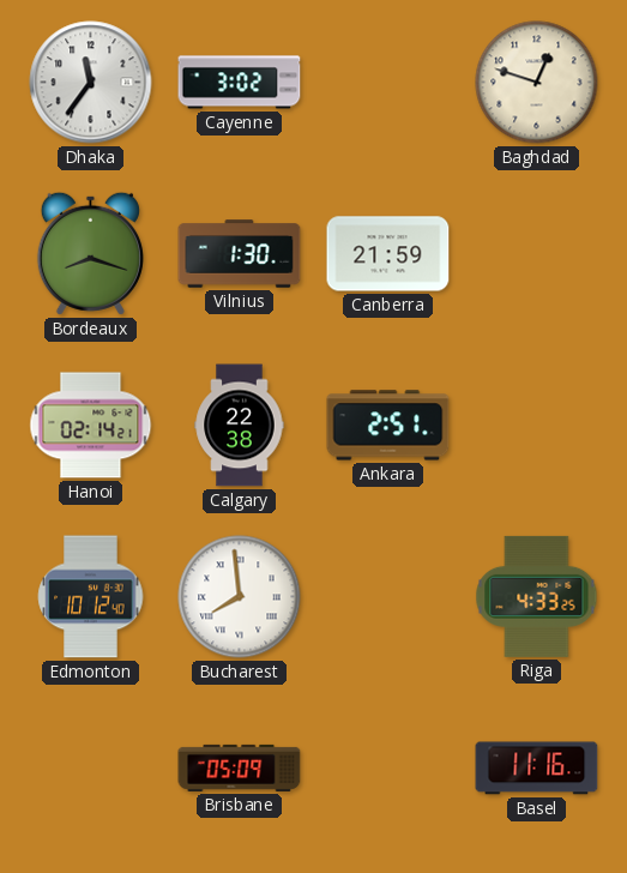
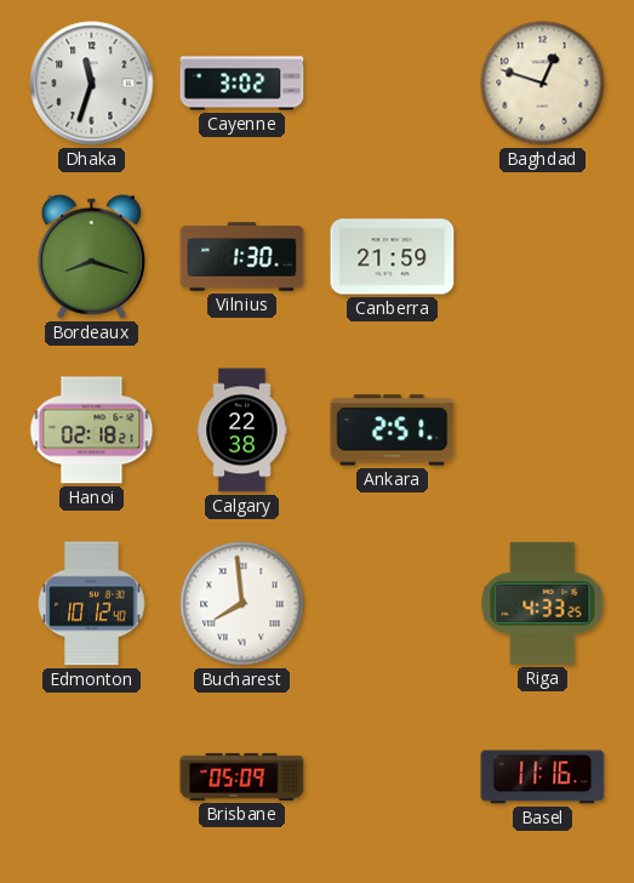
Dhaka: 11:36 -> 11:33
Hanoi: 02:14 -> 02:18
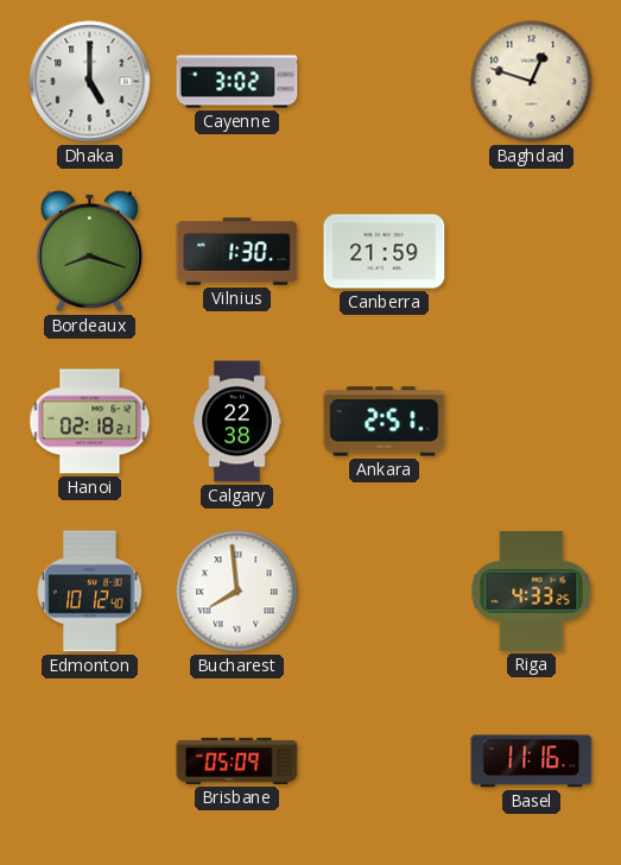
Dhaka: 11:33 -> 5:00
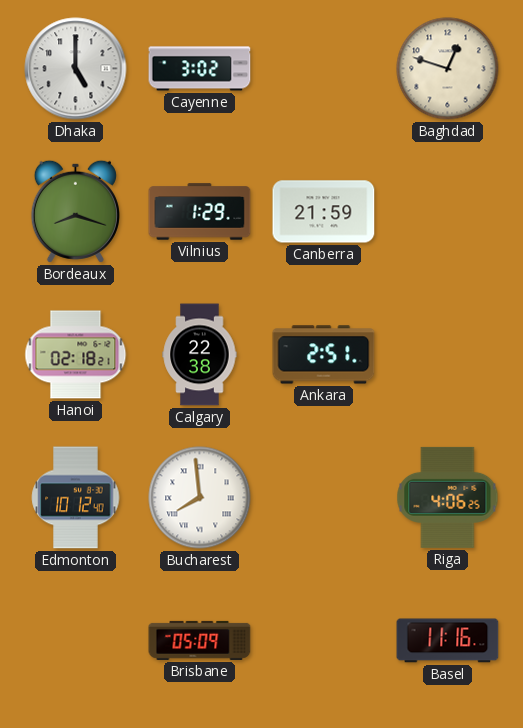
Vilnius: 1:30 -> 1:29
Riga: 4:33 -> 4:06
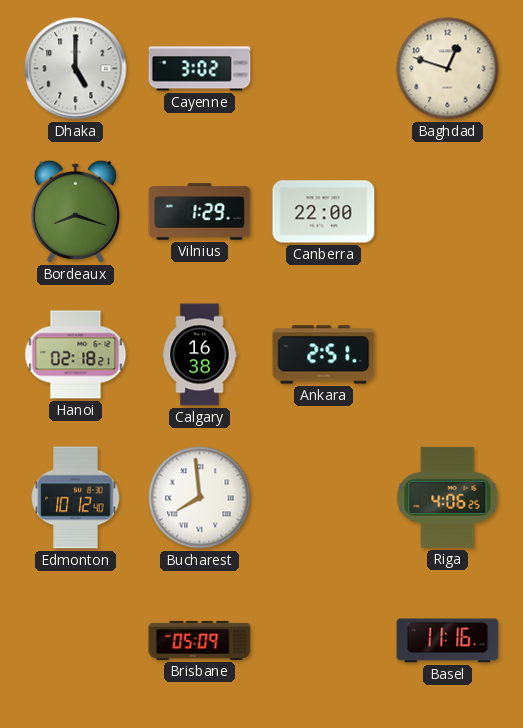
Canberra: 21:59 -> 22:00
Calgary: 22:38 -> 16:38
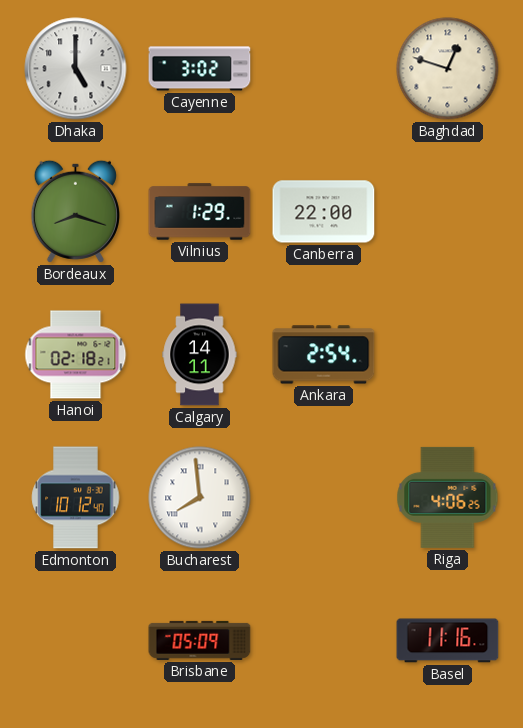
Calgary: 16:38 -> 14:11
Ankara: 2:51 -> 2:54
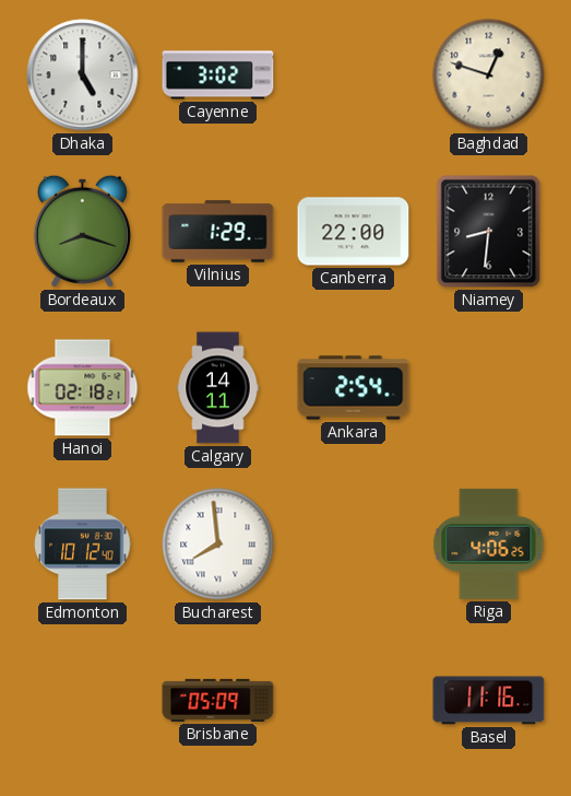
Niamey: none -> 8:31
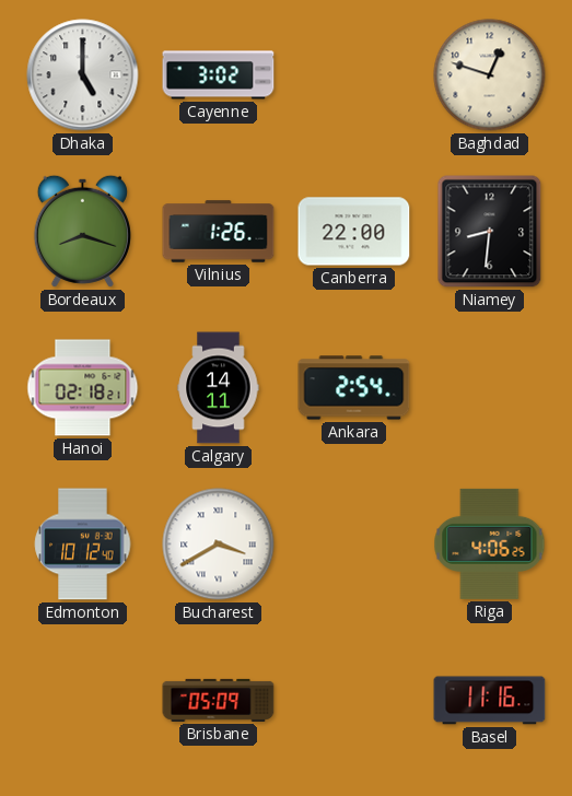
Vilnius: 1:29 -> 1:26
Bucharest: 7:59 -> 3:40
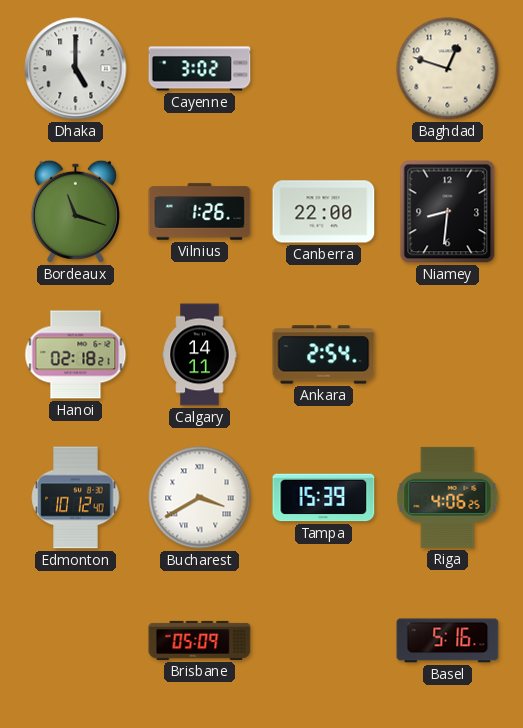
Bordeaux: 8:18 -> 11:18
Tampa: none -> 15:39
Basel: 11:16 -> 5:16
